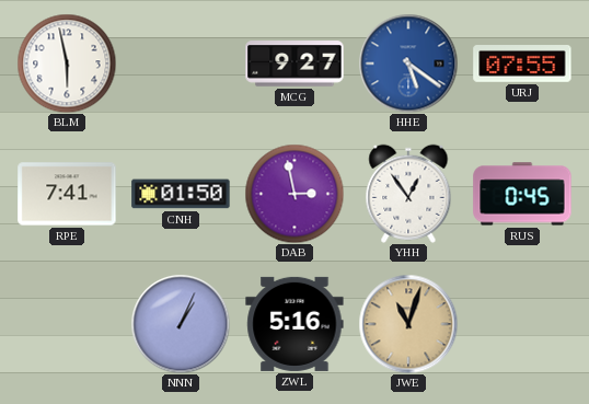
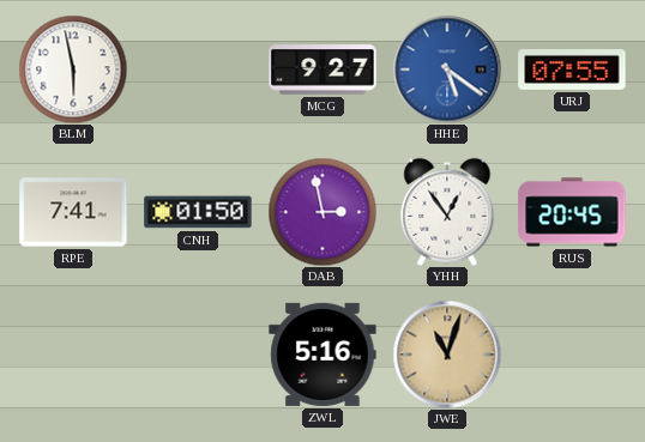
RUS: 0:45 -> 20:45
NNN: 1:04 -> none
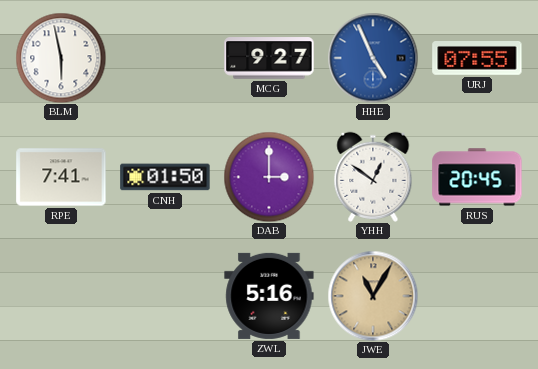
HHE: 5:21 -> 4:56
DAB: 2:58 -> 3:00
YHH: 12:54 -> 12:51
JWE: 11:03 -> 11:05
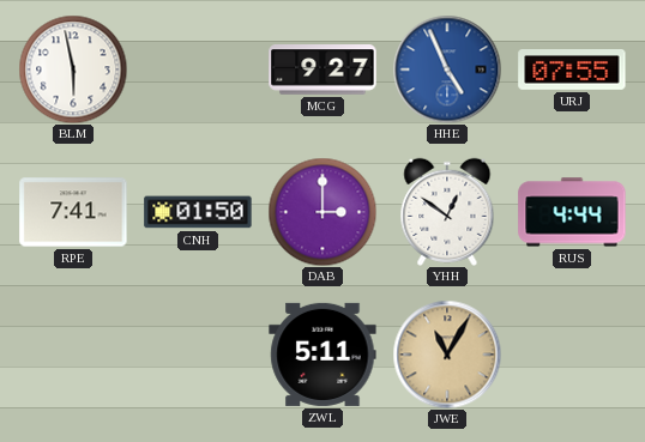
RUS: 20:45 -> 4:44
ZWL: 5:16 -> 5:11
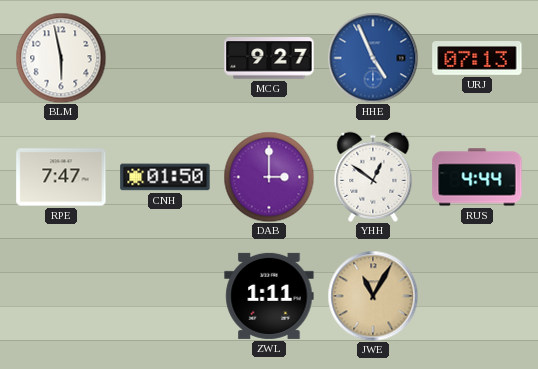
URJ: 07:55 -> 07:13
RPE: 7:41 -> 7:47
ZWL: 5:11 -> 1:11
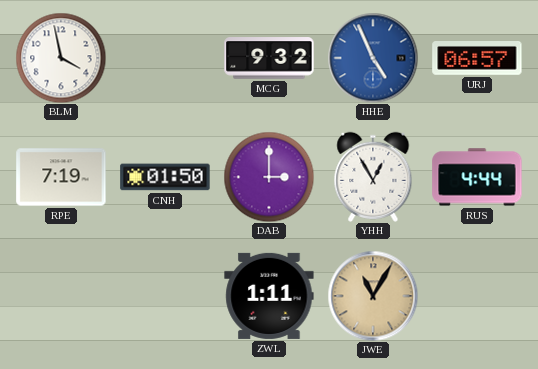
BLM: 5:58 -> 3:58
MCG: 9:27 -> 9:32
URJ: 07:13 -> 06:57
RPE: 7:47 -> 7:19
YHH: 12:51 -> 12:55
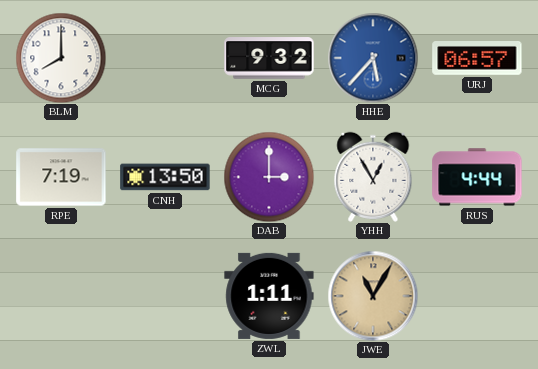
BLM: 3:58 -> 8:00
HHE: 4:56 -> 5:37
CNH: 01:50 -> 13:50
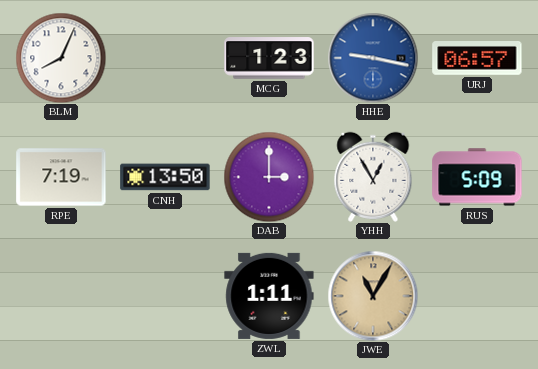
BLM: 8:00 -> 8:04
MCG: 9:32 -> 1:23
HHE: 5:37 -> 9:17
RUS: 4:44 -> 5:09
